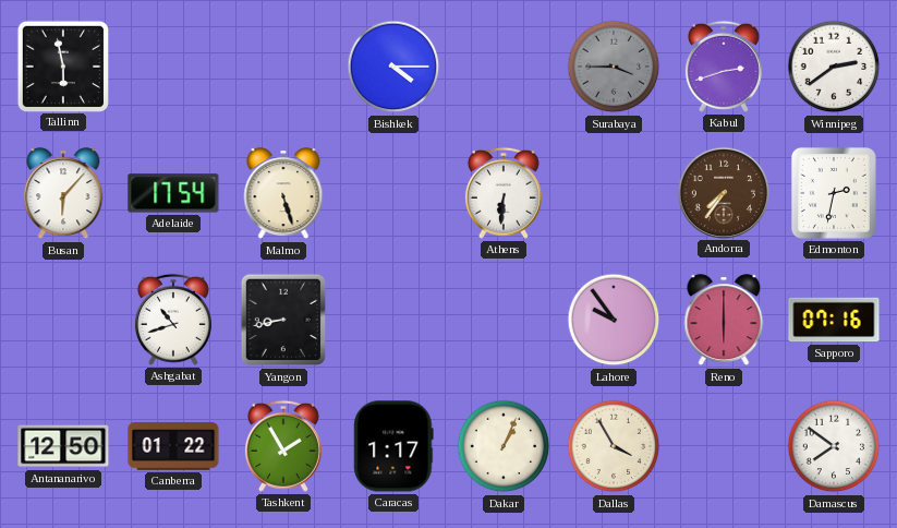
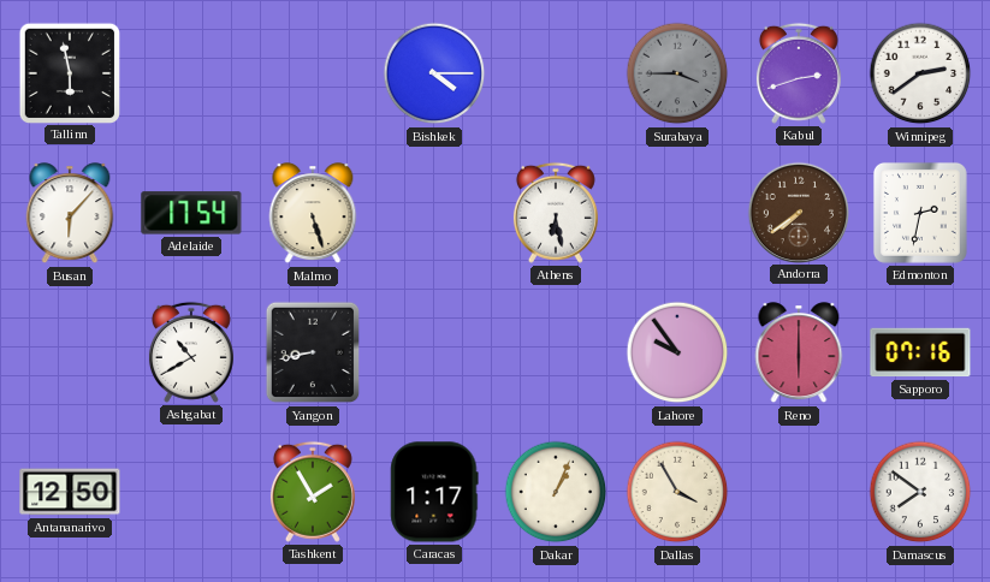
Athens: 6:31 -> 6:28
Andorra: 7:36 -> 7:39
Ashgabat: 10:42 -> 10:40
Canberra: 01:22 -> none
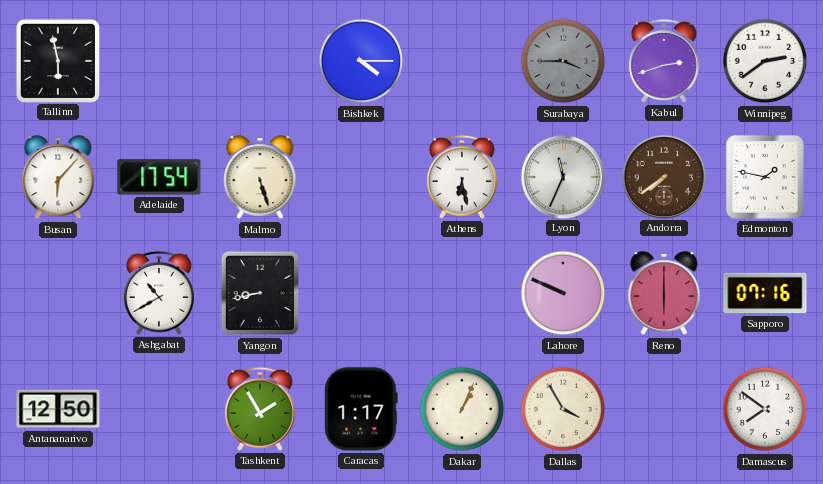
Lyon: none -> 11:34
Edmonton: 2:32 -> 1:47
Lahore: 9:54 -> 9:49
